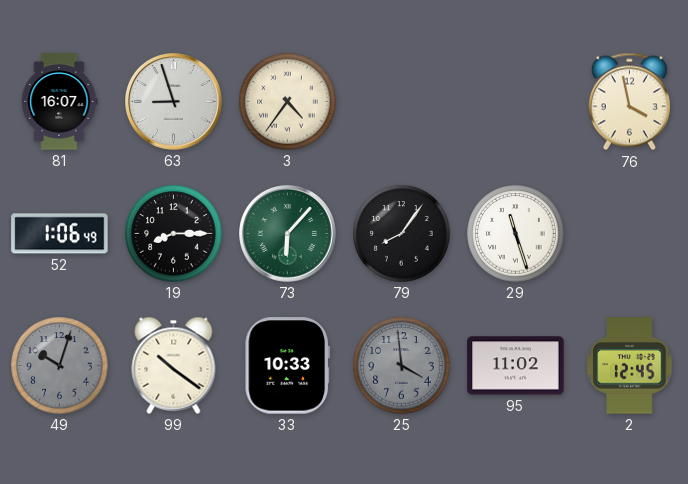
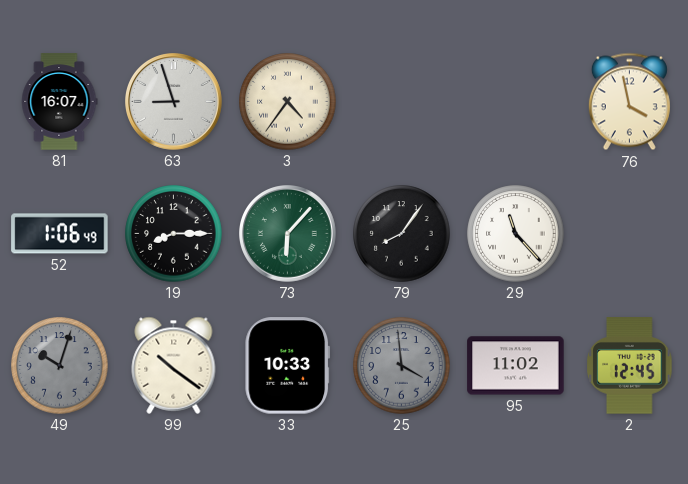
29: 11:27 -> 11:23
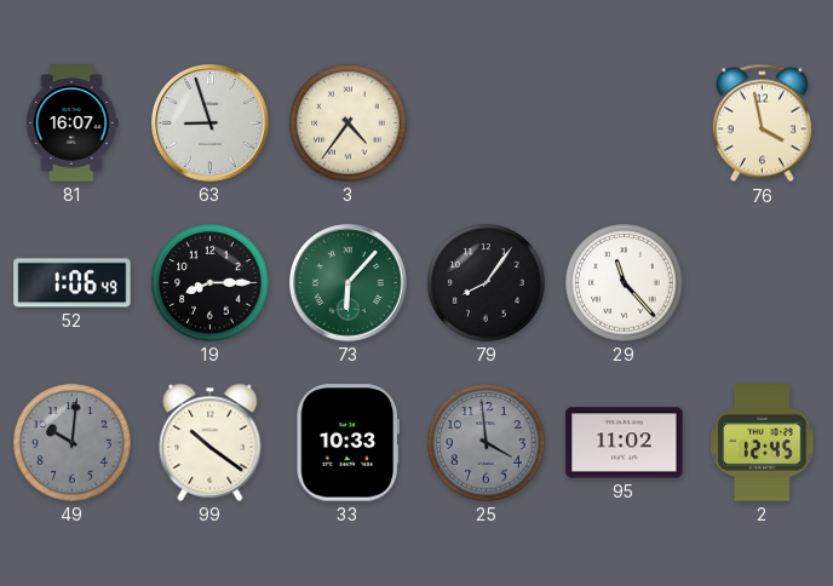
49: 10:03 -> 10:01
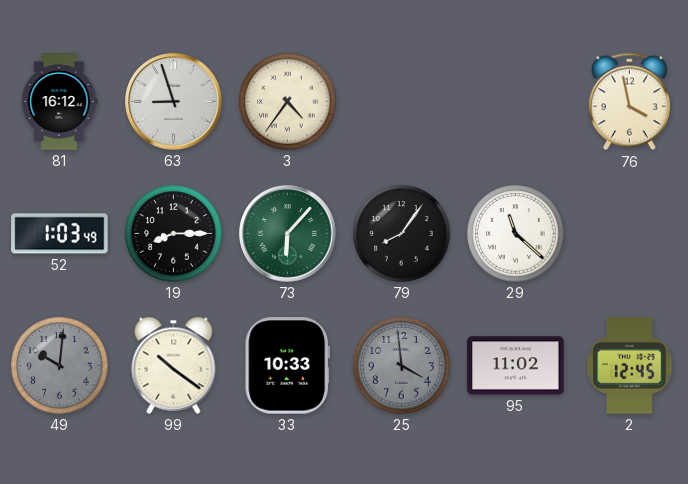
81: 16:07 -> 16:12
52: 1:06 -> 1:03
29: 11:23 -> 11:22
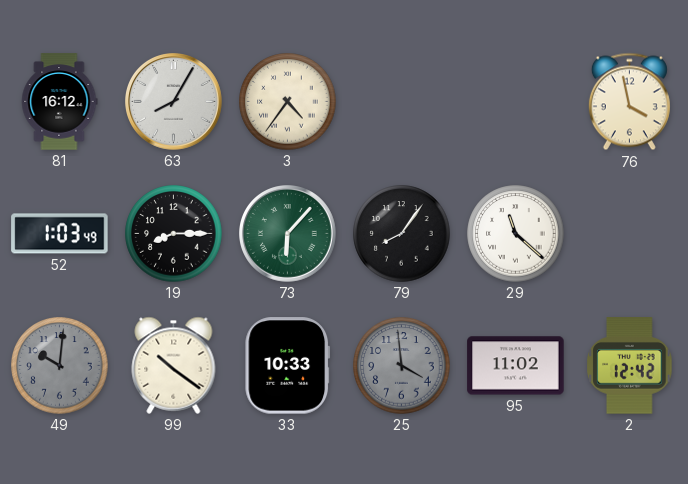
63: 8:57 -> 8:05
2: 12:45 -> 12:42
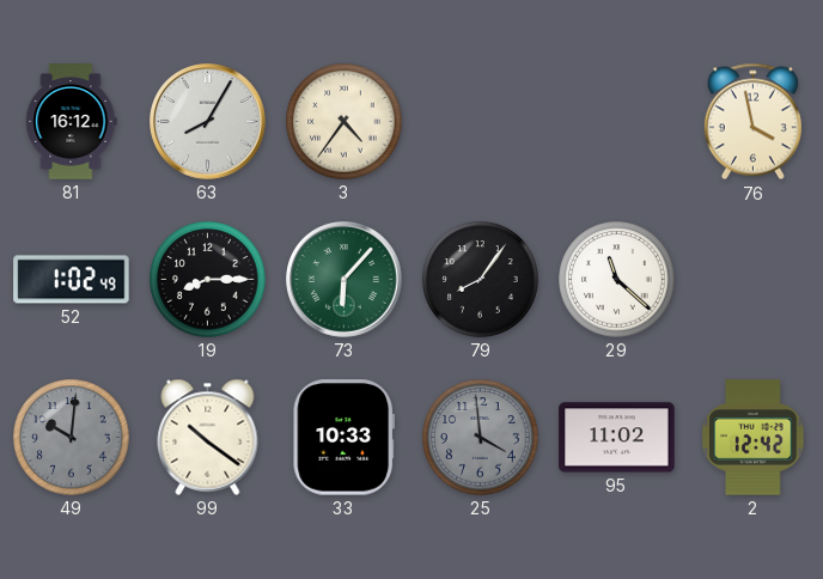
52: 1:03 -> 1:02
